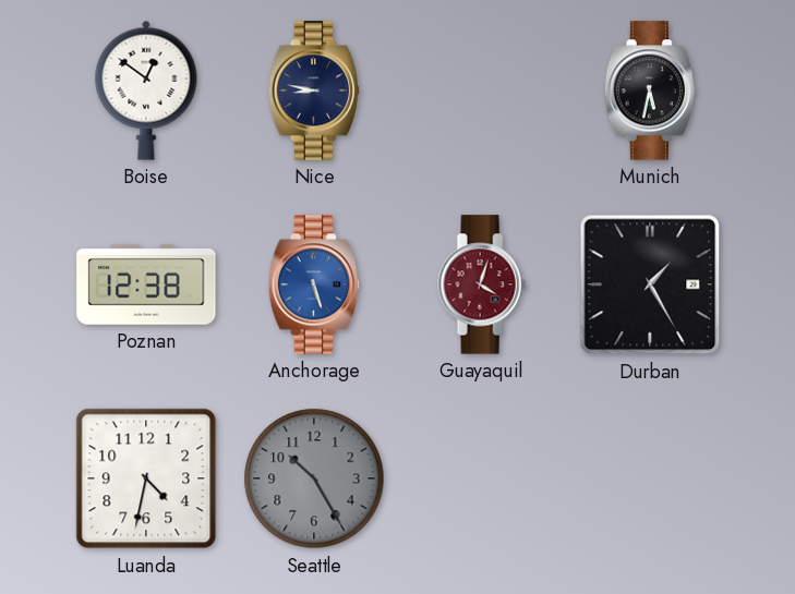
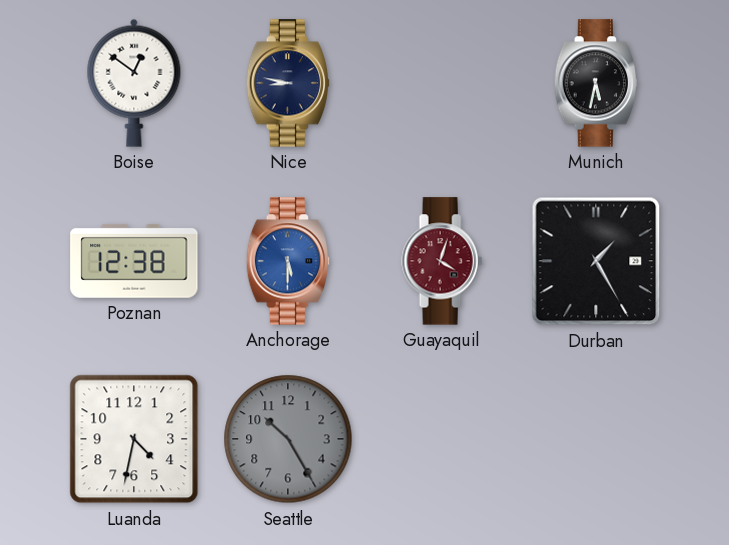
Anchorage: 5:27 -> 5:30
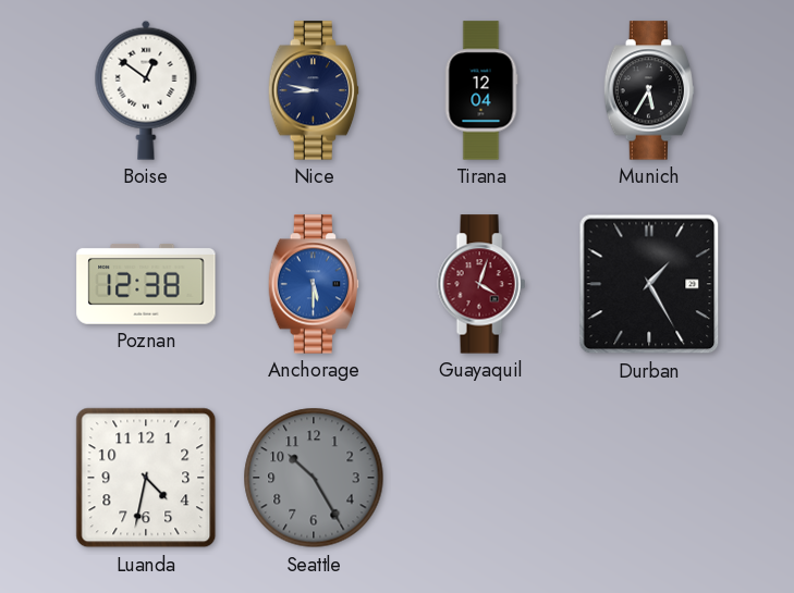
Tirana: none -> 12:04
Munich: 5:32 -> 5:35
